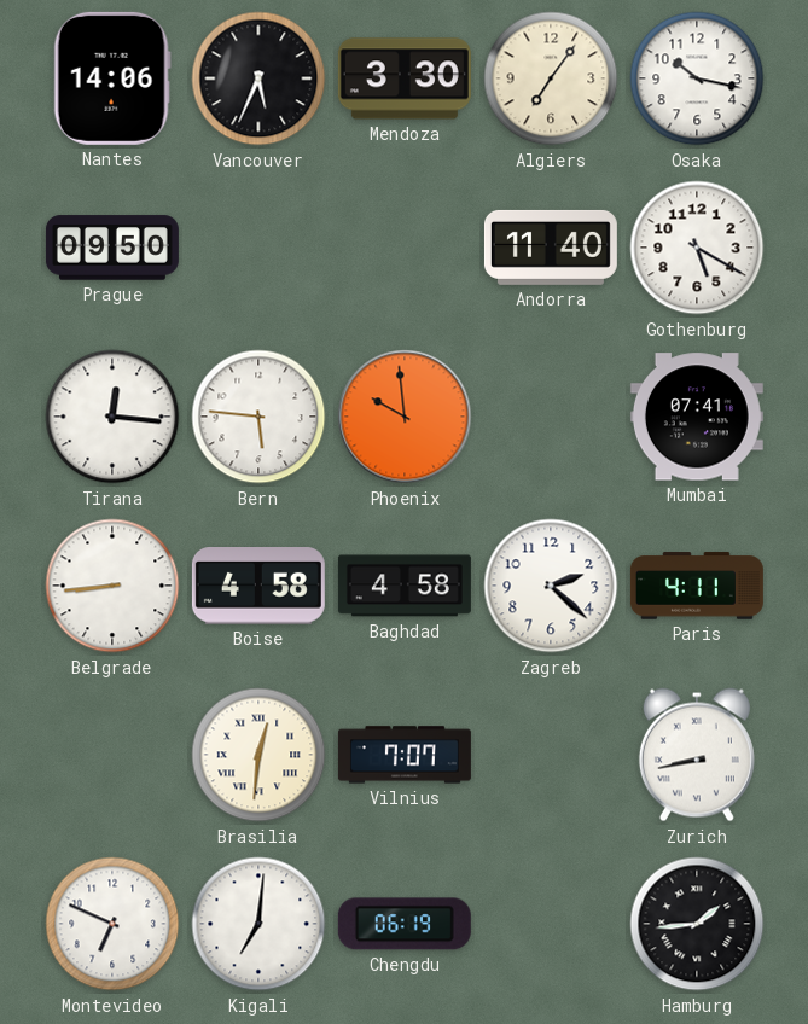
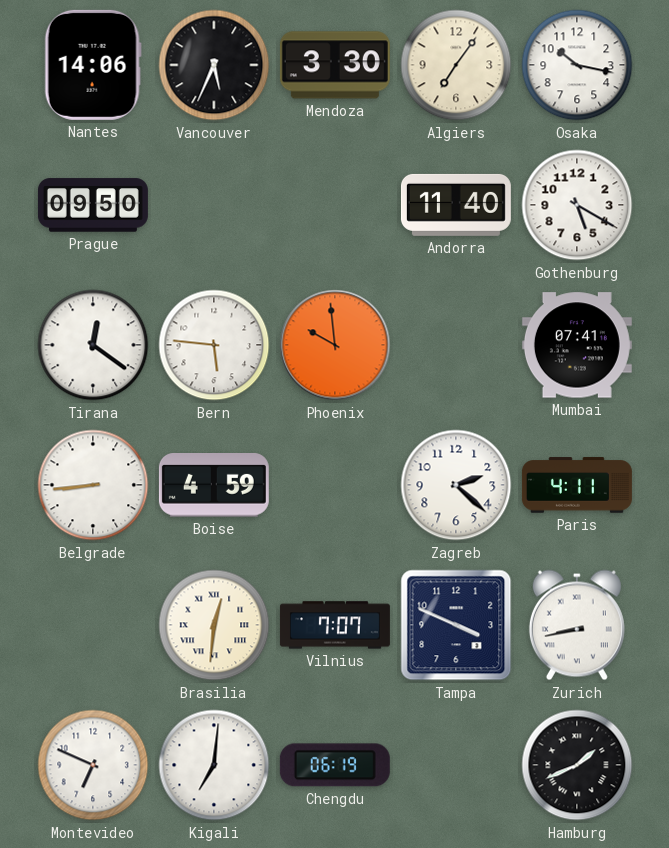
Tirana: 12:16 -> 12:21
Boise: 4:58 -> 4:59
Baghdad: 4:58 -> none
Tampa: none -> 3:49
Hamburg: 1:44 -> 1:41
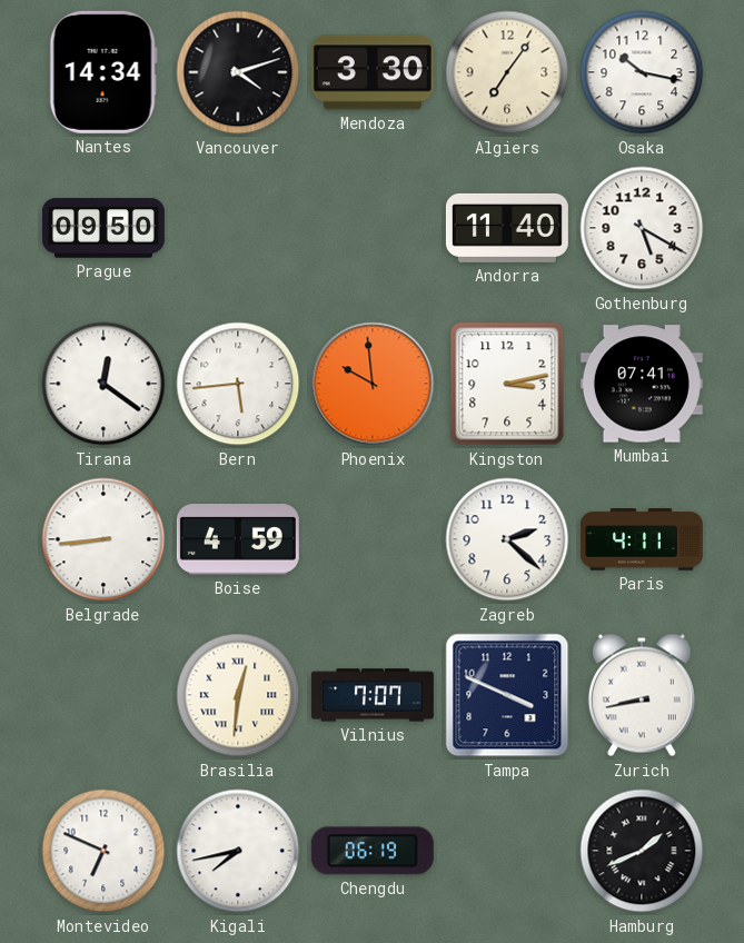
Nantes: 14:06 -> 14:34
Vancouver: 5:34 -> 4:12
Bern: 5:46 -> 5:44
Kingston: none -> 3:13
Kigali: 7:01 -> 7:43
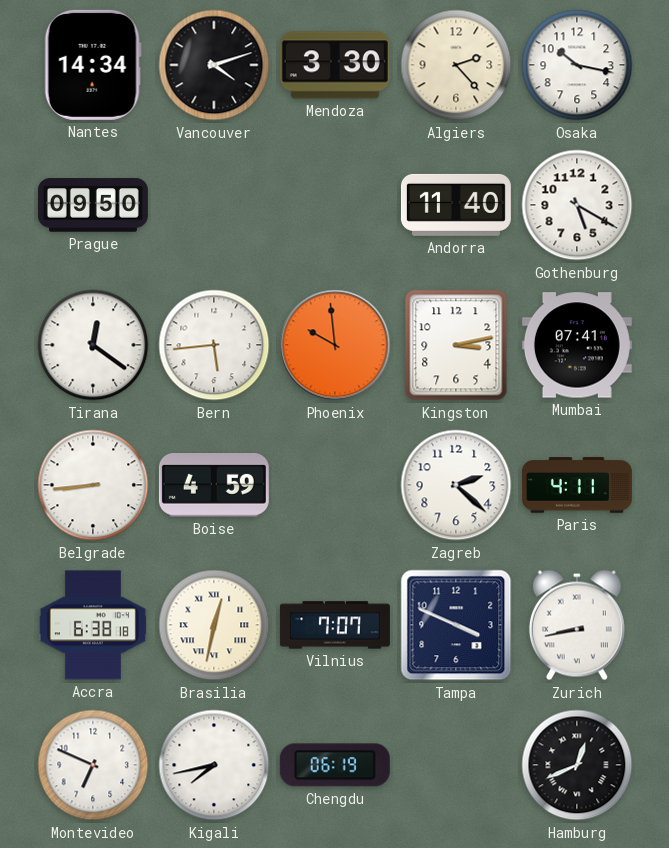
Algiers: 7:06 -> 2:23
Accra: none -> 6:38
Brasilia: 12:31 -> 12:32
Hamburg: 1:41 -> 12:41
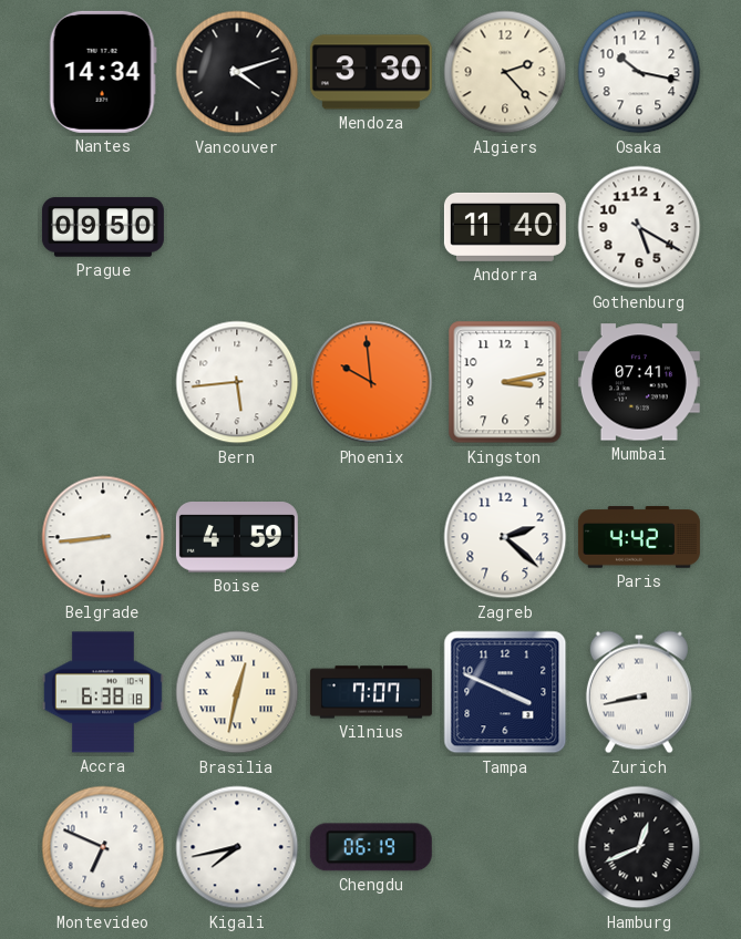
Tirana: 12:21 -> none
Paris: 4:11 -> 4:42
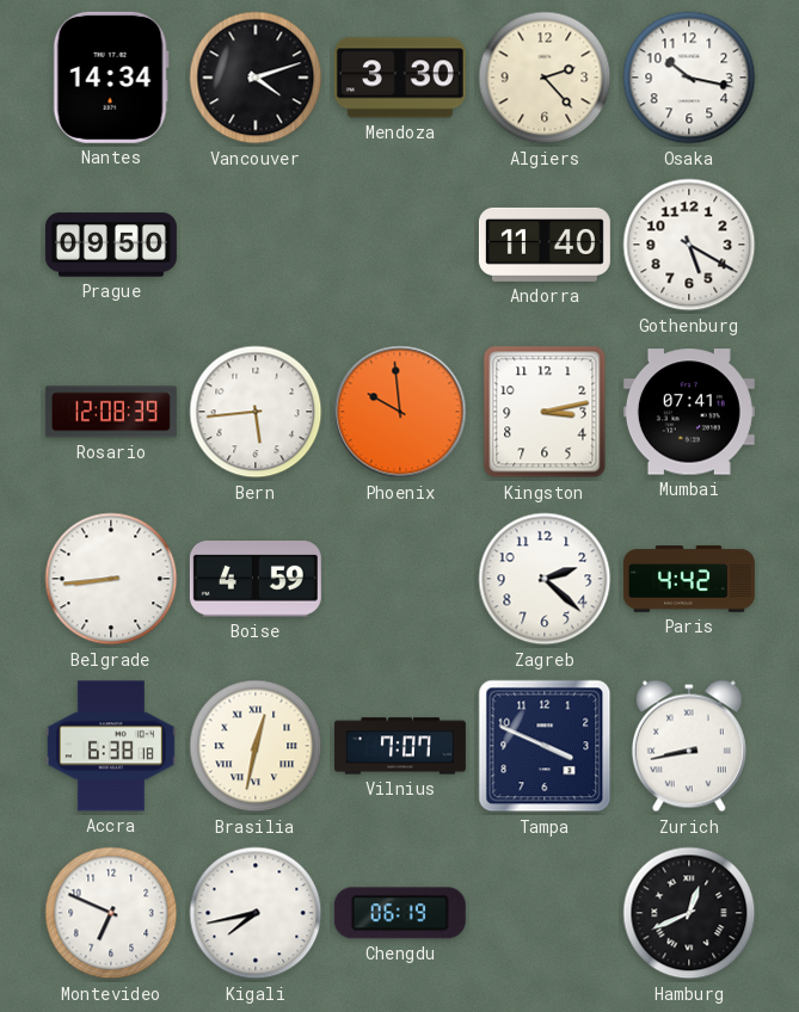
Rosario: none -> 12:08
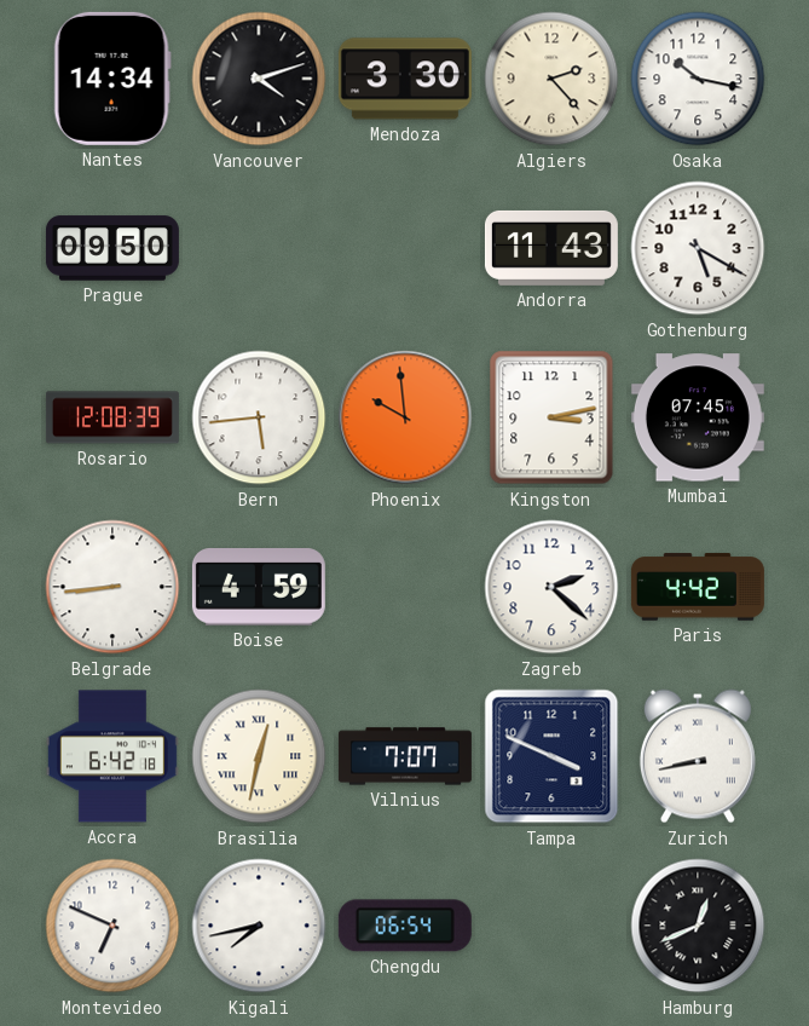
Andorra: 11:40 -> 11:43
Mumbai: 07:41 -> 07:45
Accra: 6:38 -> 6:42
Chengdu: 06:19 -> 06:54
